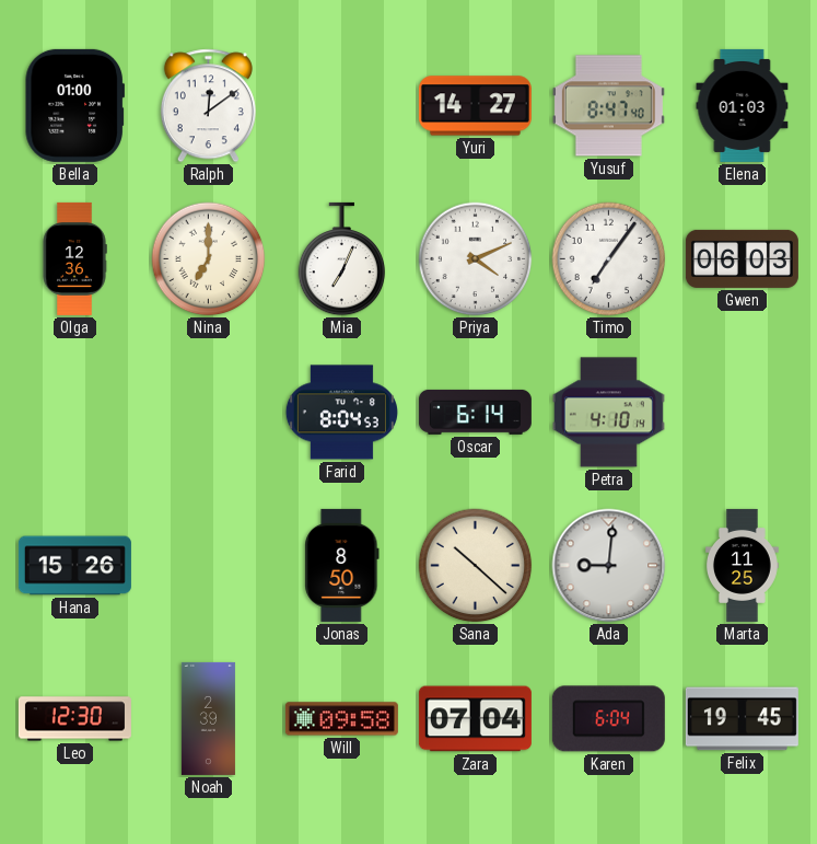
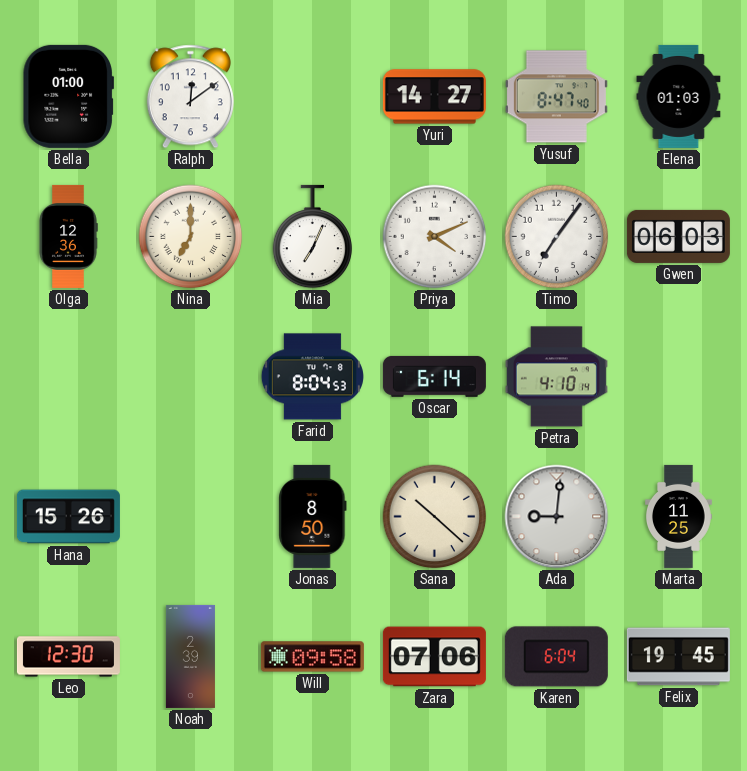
Zara: 07:04 -> 07:06
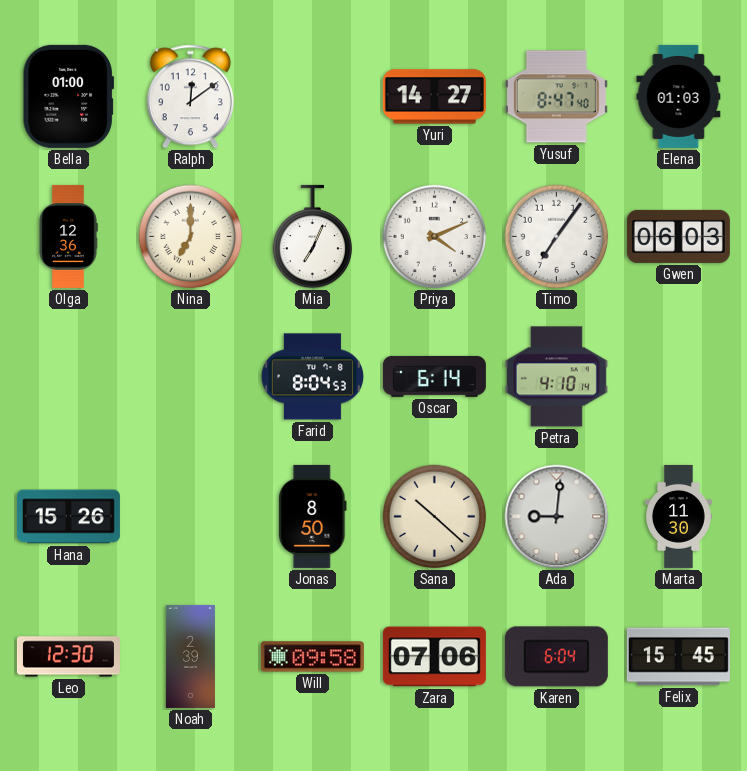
Marta: 11:25 -> 11:30
Felix: 19:45 -> 15:45
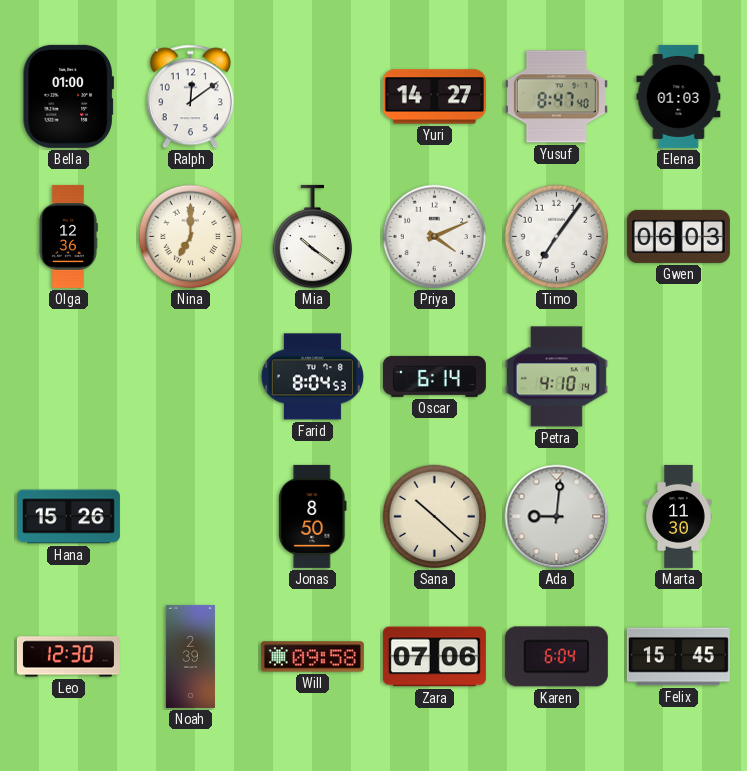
Mia: 7:04 -> 10:21
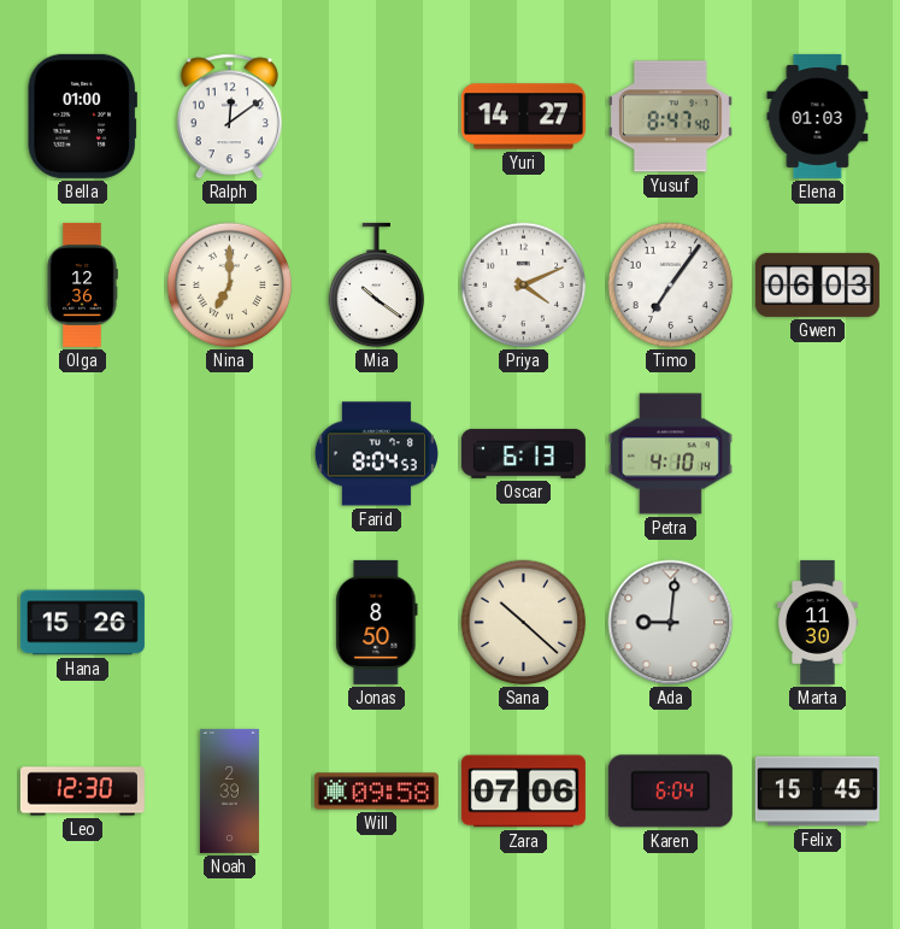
Oscar: 6:14 -> 6:13
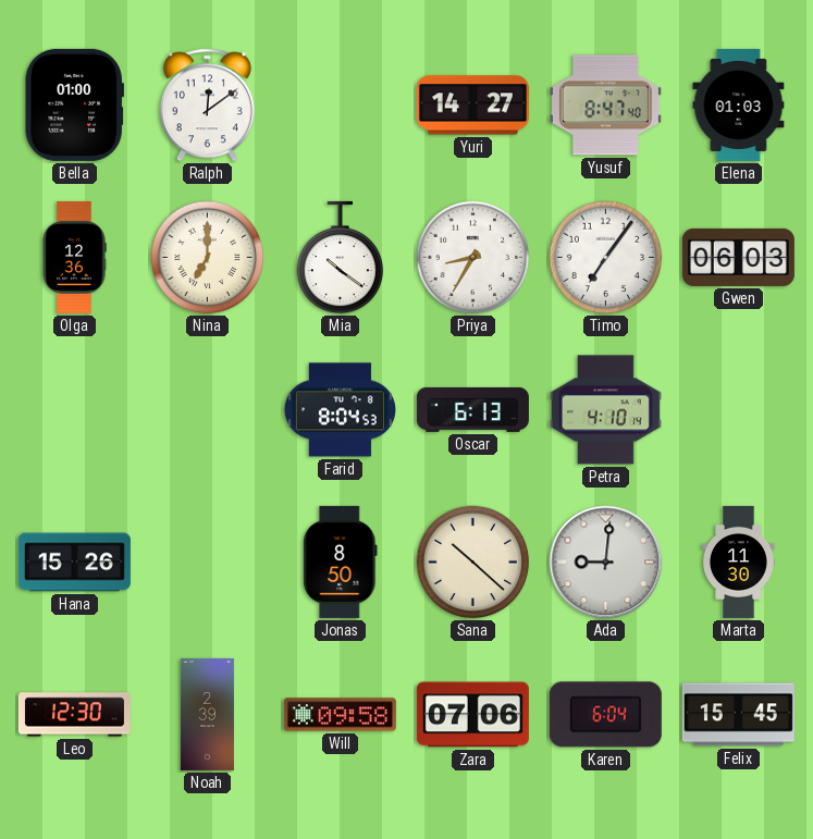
Priya: 4:11 -> 8:35
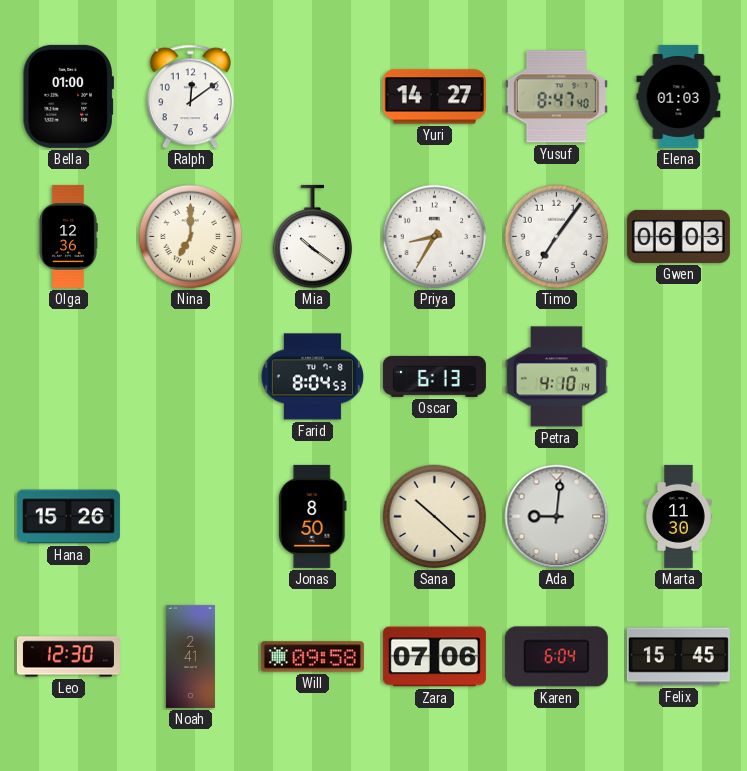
Noah: 2:39 -> 2:41
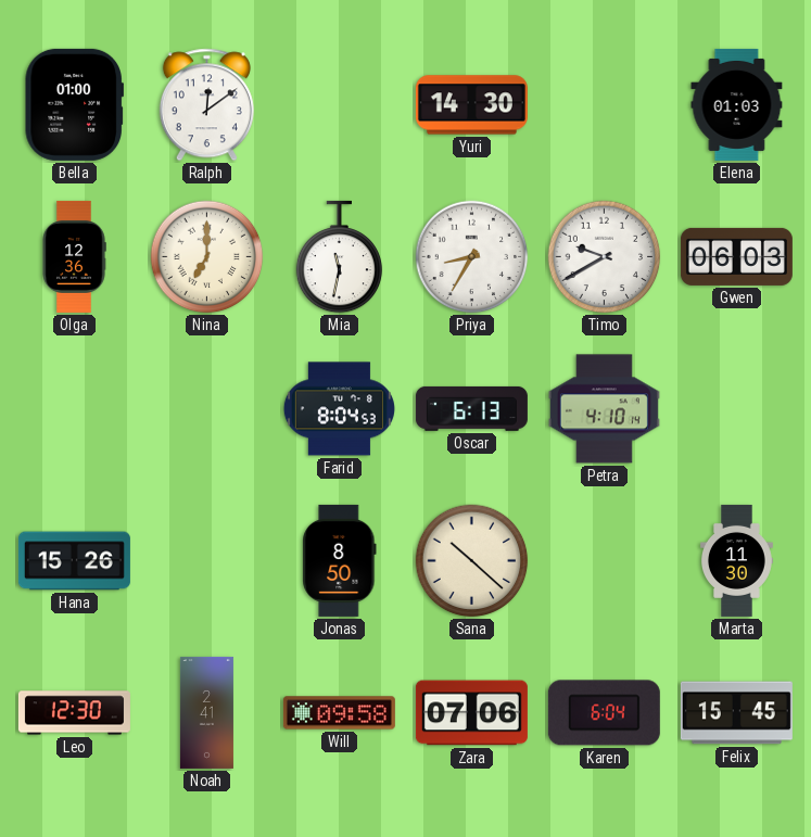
Yuri: 14:27 -> 14:30
Yusuf: 8:47 -> none
Mia: 10:21 -> 11:32
Timo: 7:06 -> 9:40
Ada: 9:01 -> none
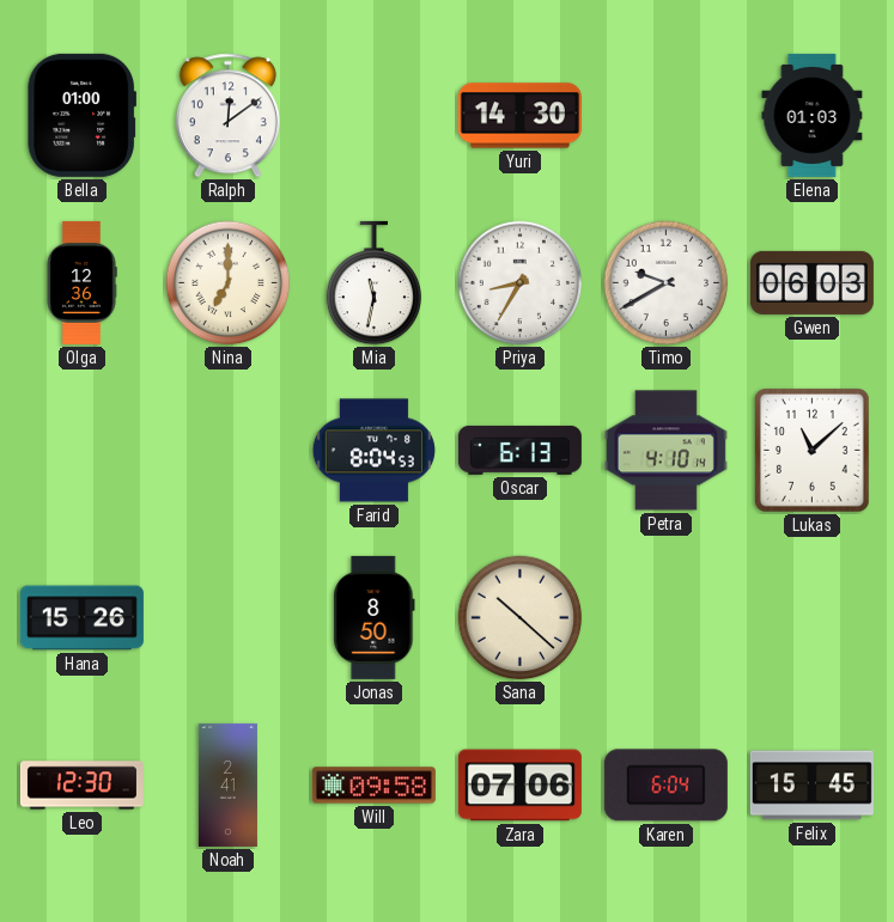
Lukas: none -> 11:08
Marta: 11:30 -> none
